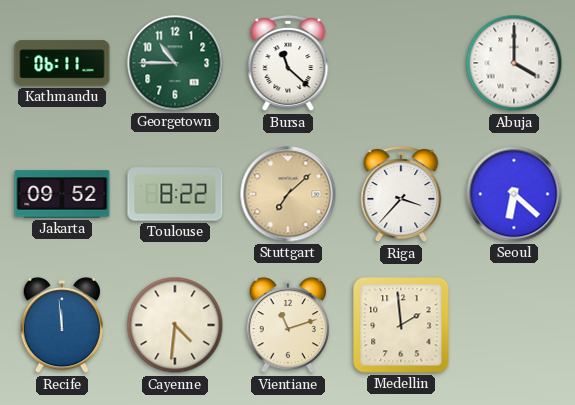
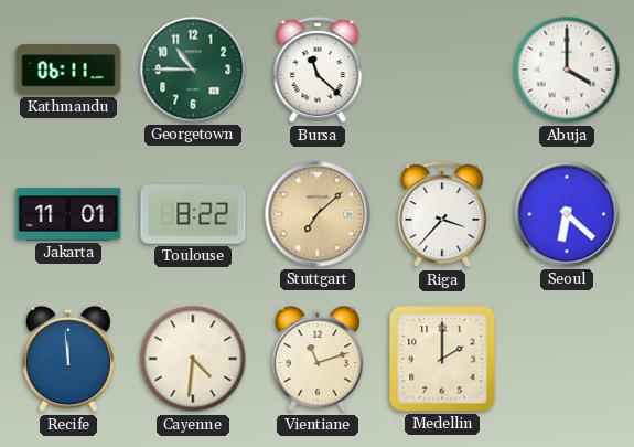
Jakarta: 09:52 -> 11:01
Medellin: 1:59 -> 2:00
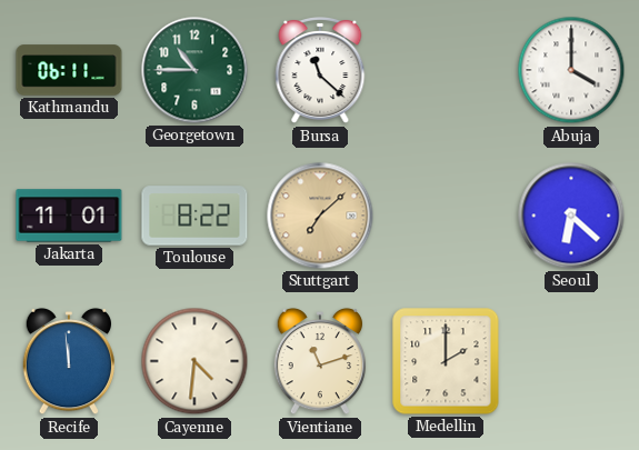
Riga: 3:37 -> none
